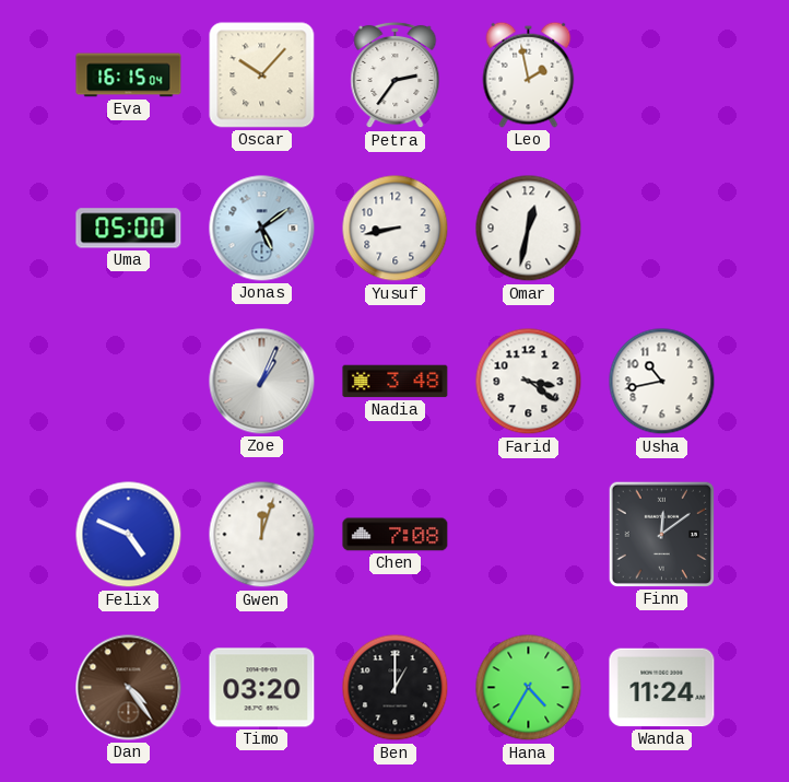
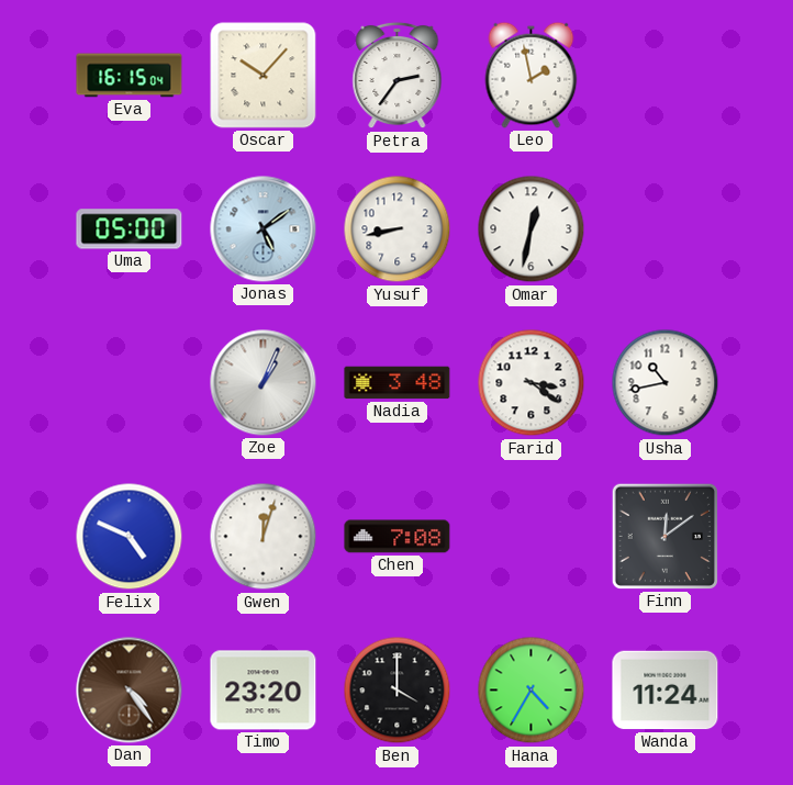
Timo: 03:20 -> 23:20
Ben: 1:00 -> 4:00
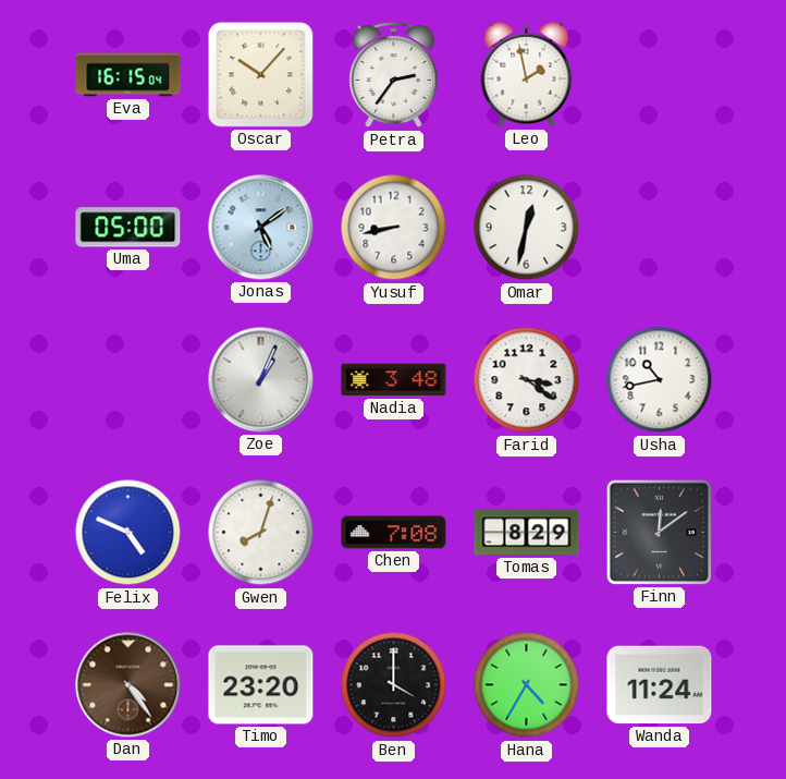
Gwen: 12:03 -> 8:03
Tomas: none -> 8:29
